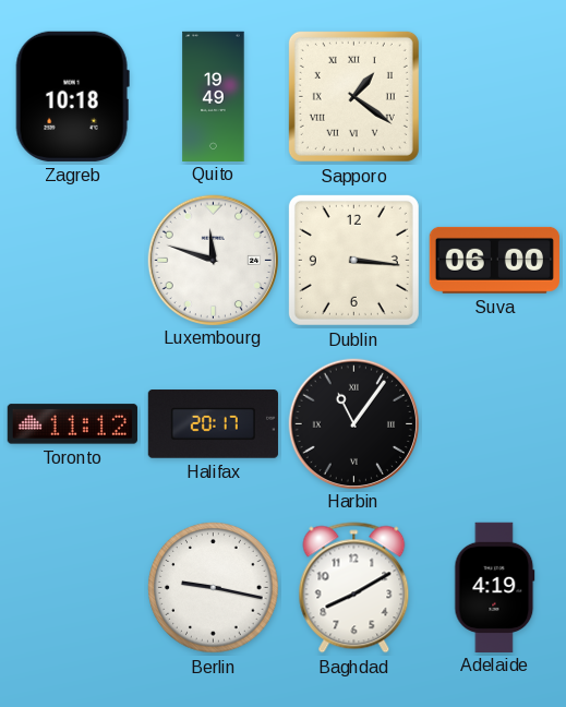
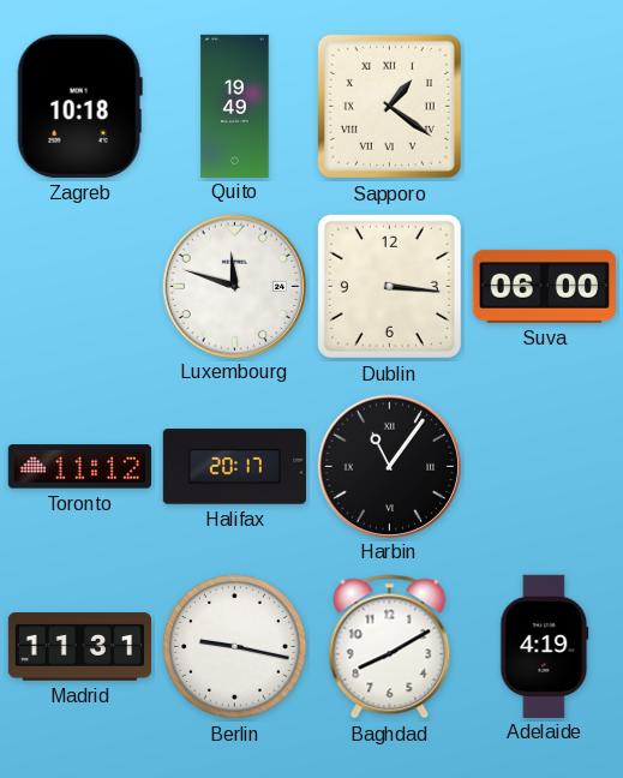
Madrid: none -> 11:31
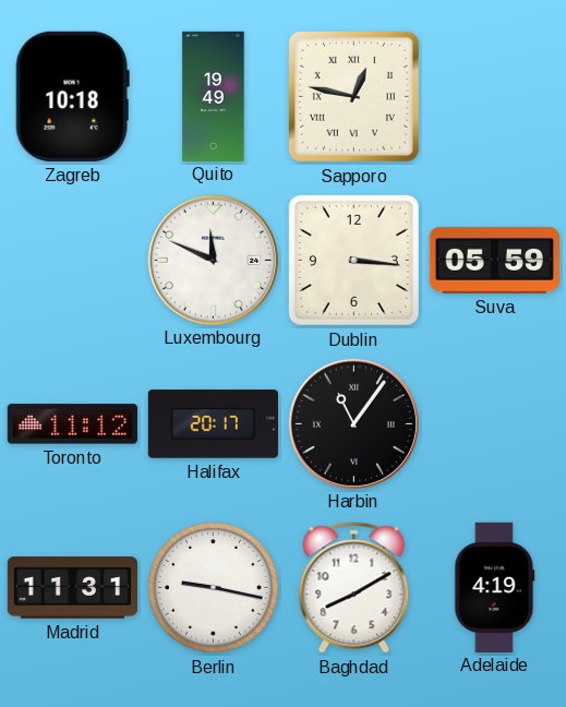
Sapporo: 1:21 -> 12:47
Luxembourg: 11:48 -> 11:49
Suva: 06:00 -> 05:59
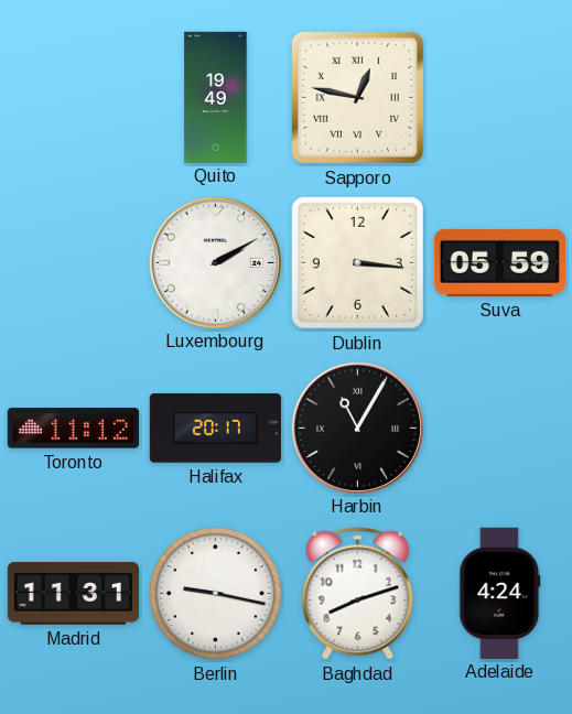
Zagreb: 10:18 -> none
Luxembourg: 11:49 -> 2:10
Harbin: 11:06 -> 11:05
Baghdad: 8:10 -> 8:12
Adelaide: 4:19 -> 4:24
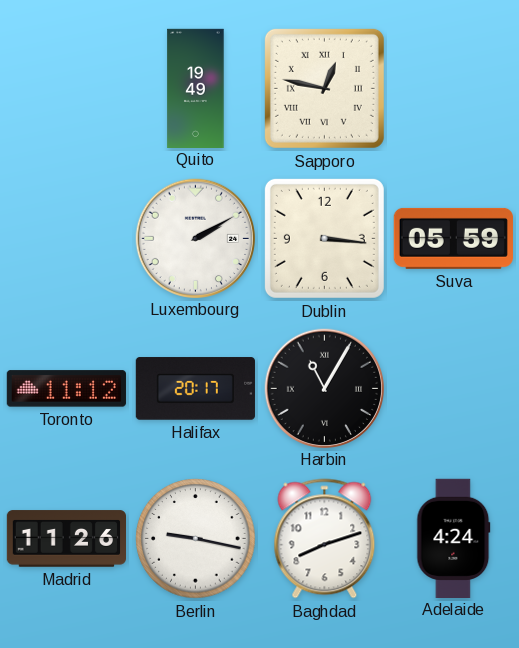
Madrid: 11:31 -> 11:26
